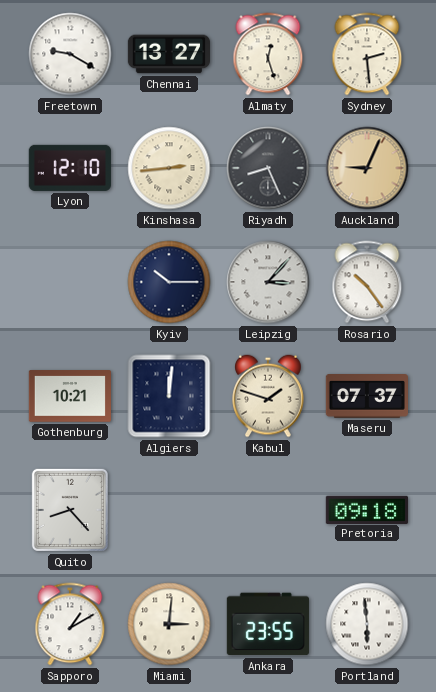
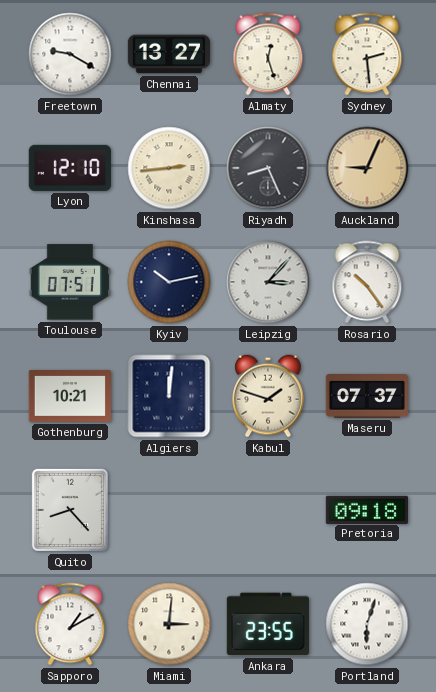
Toulouse: none -> 07:51
Kyiv: 10:15 -> 10:13
Portland: 5:59 -> 6:03
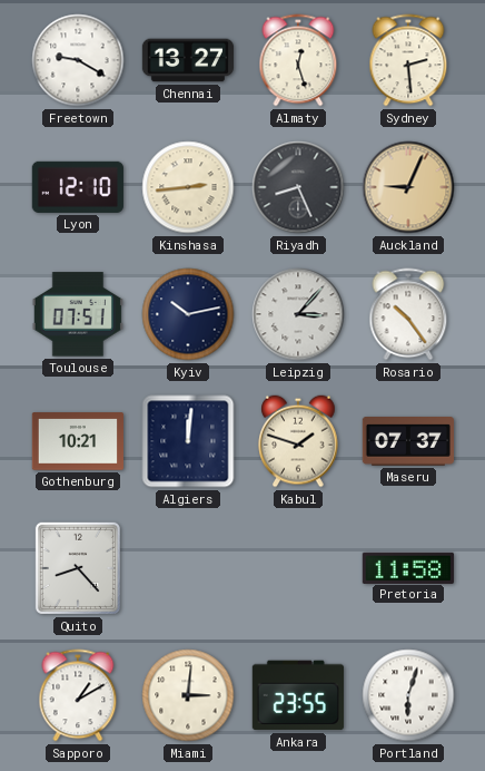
Pretoria: 09:18 -> 11:58
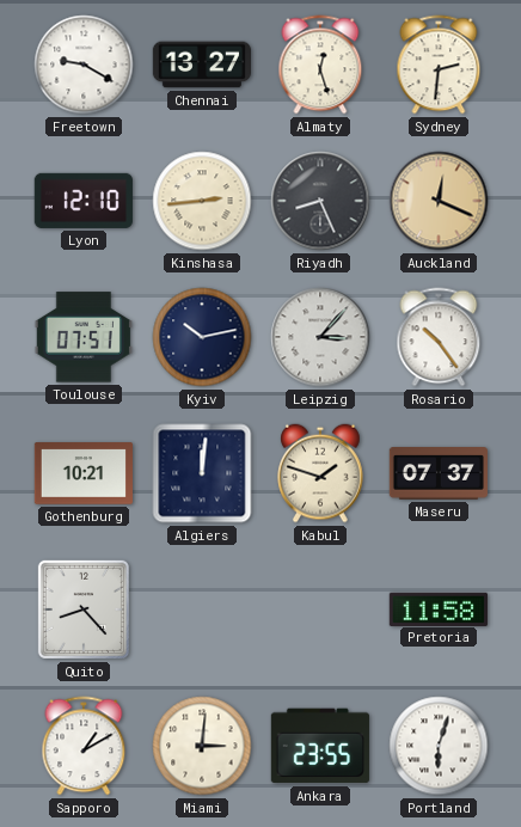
Sydney: 2:29 -> 2:31
Auckland: 9:04 -> 12:19
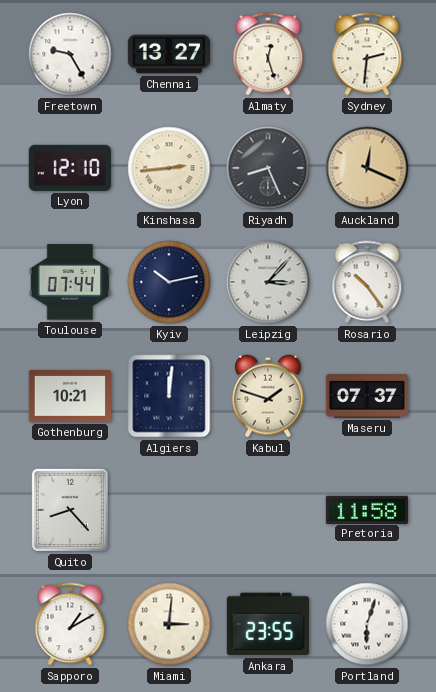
Freetown: 9:20 -> 9:25
Toulouse: 07:51 -> 07:44
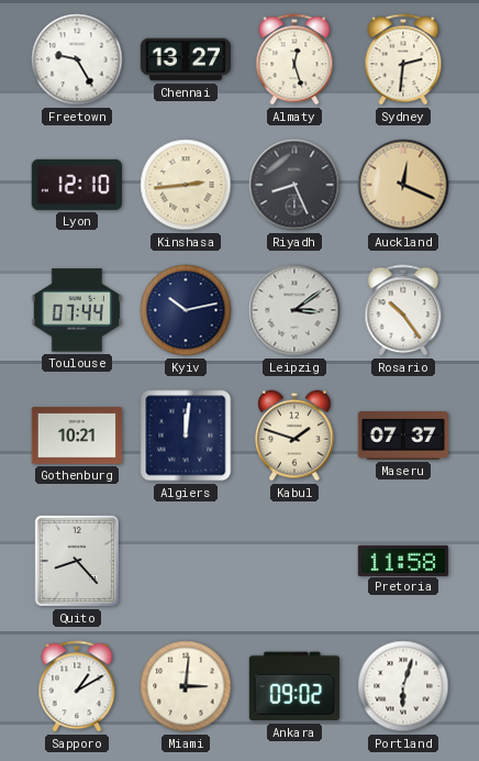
Leipzig: 3:07 -> 3:09
Ankara: 23:55 -> 09:02
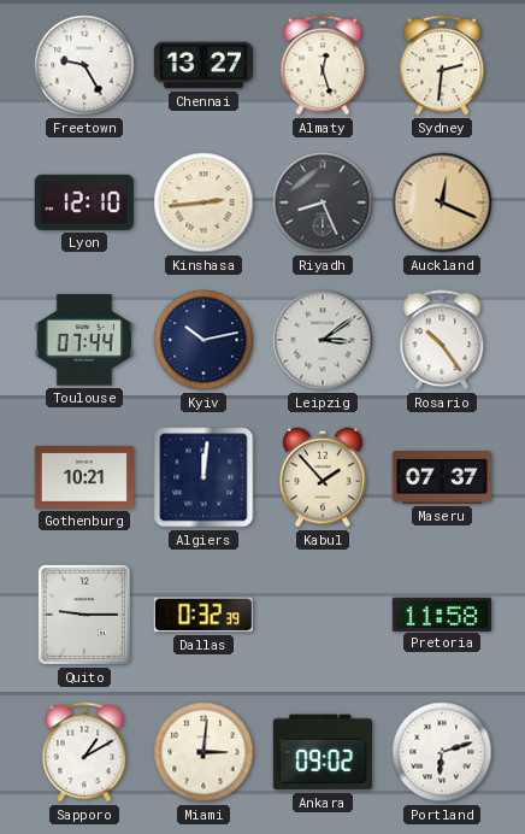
Kabul: 1:48 -> 1:53
Quito: 8:23 -> 9:15
Dallas: none -> 0:32
Portland: 6:03 -> 6:12
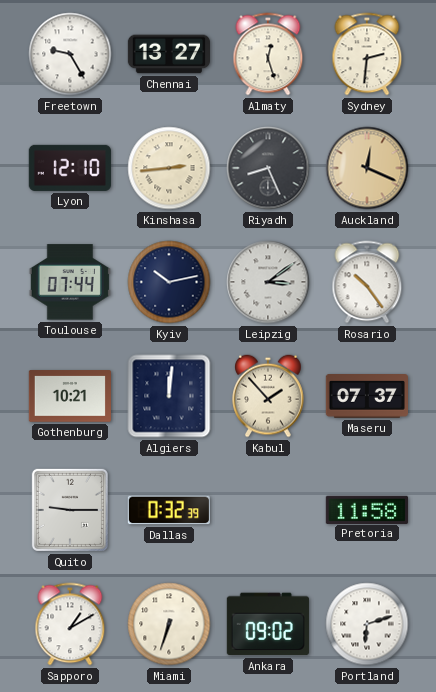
Miami: 3:01 -> 6:33
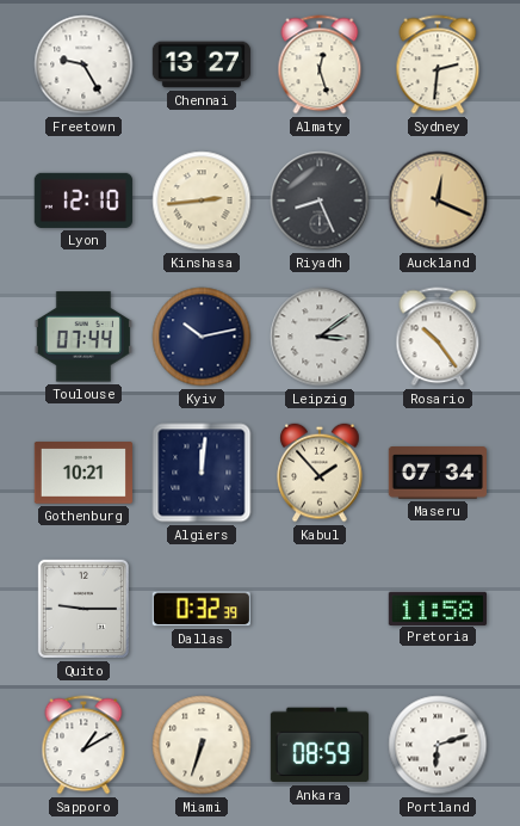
Maseru: 07:37 -> 07:34
Ankara: 09:02 -> 08:59
